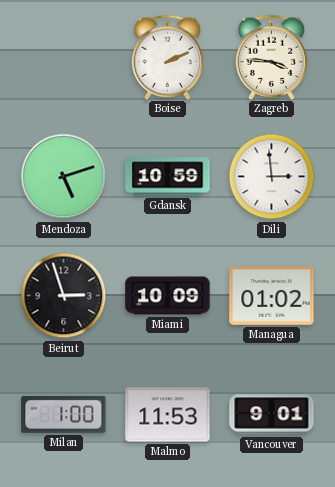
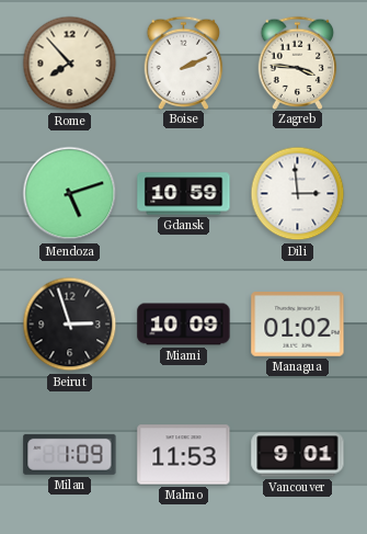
Rome: none -> 7:53
Milan: 1:00 -> 1:09
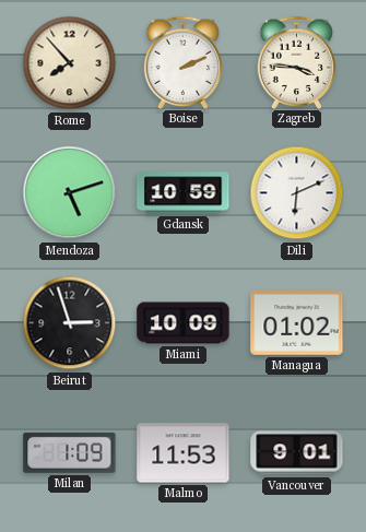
Dili: 2:59 -> 6:11
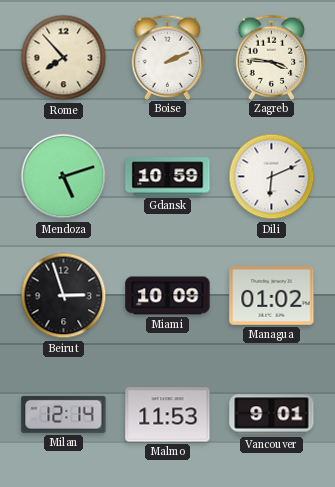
Milan: 1:09 -> 12:14
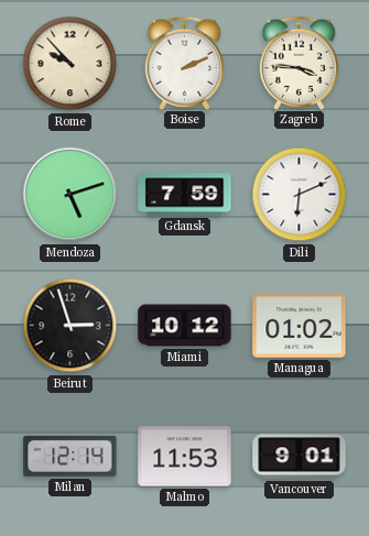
Rome: 7:53 -> 9:53
Gdansk: 10:59 -> 7:59
Miami: 10:09 -> 10:12
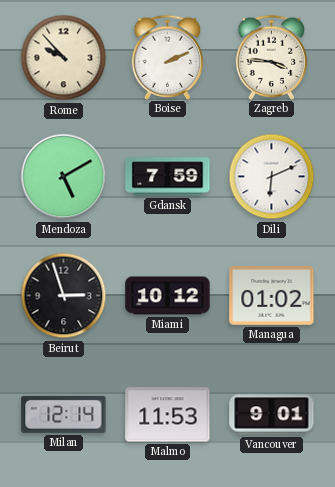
Mendoza: 5:12 -> 5:10
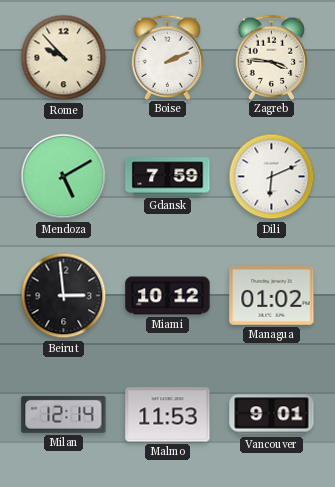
Beirut: 2:57 -> 2:59
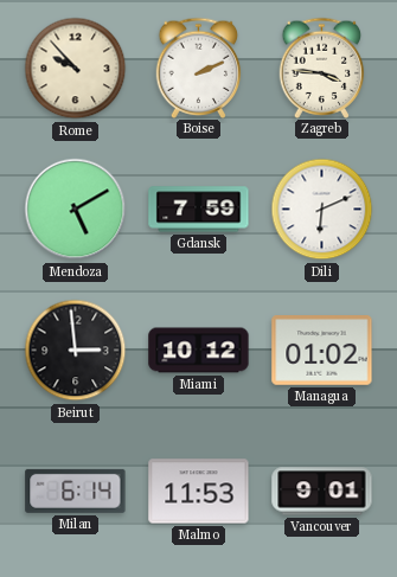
Milan: 12:14 -> 6:14
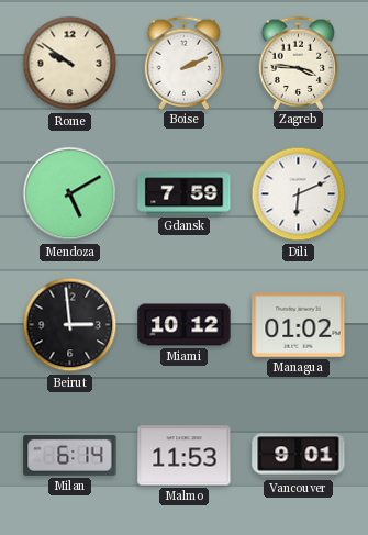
Rome: 9:53 -> 9:51
